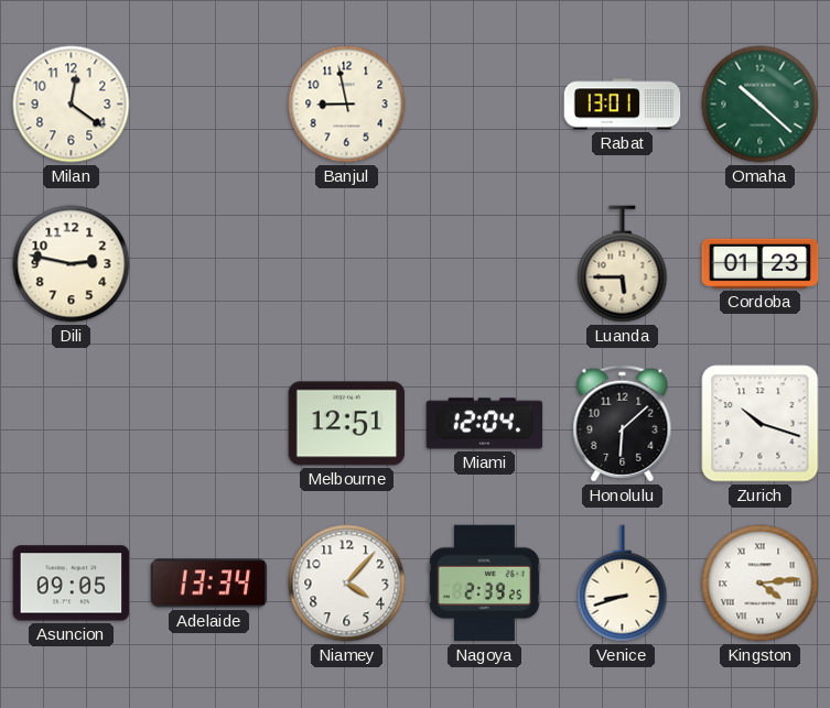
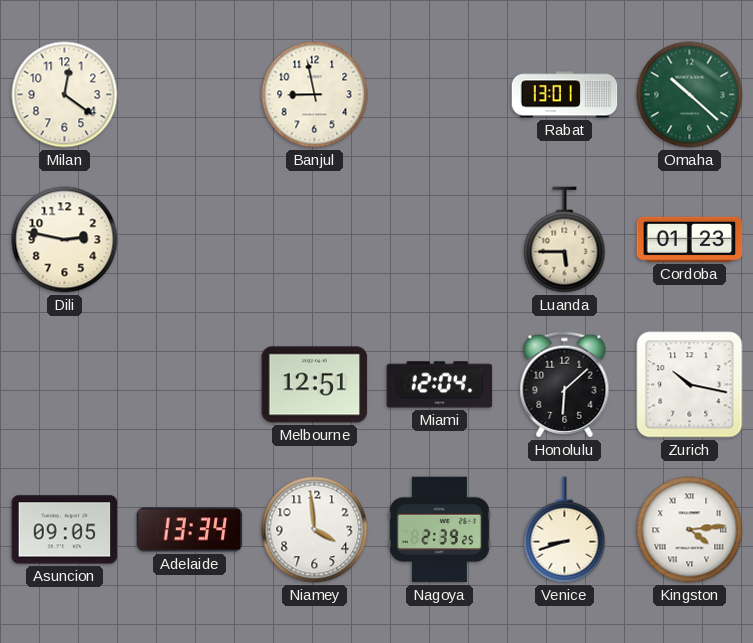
Zurich: 10:18 -> 10:17
Niamey: 4:07 -> 3:59
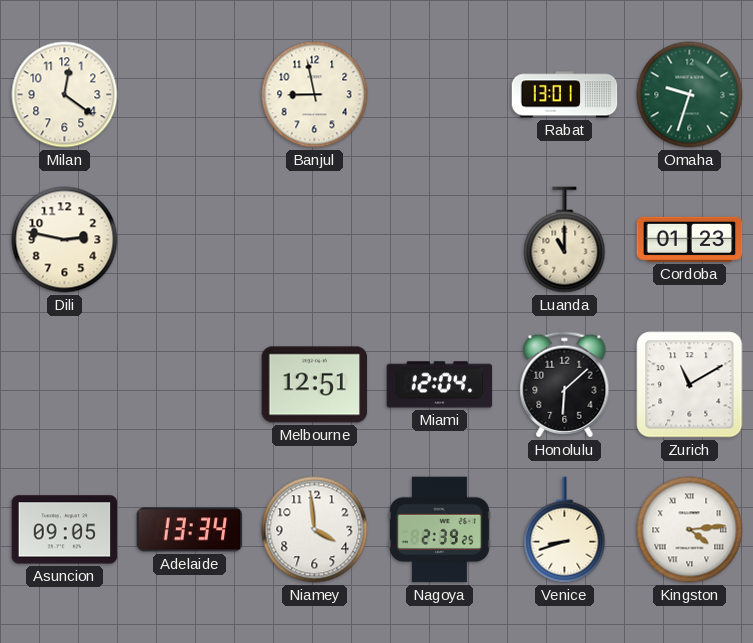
Omaha: 10:22 -> 9:33
Luanda: 5:45 -> 11:00
Zurich: 10:17 -> 11:10
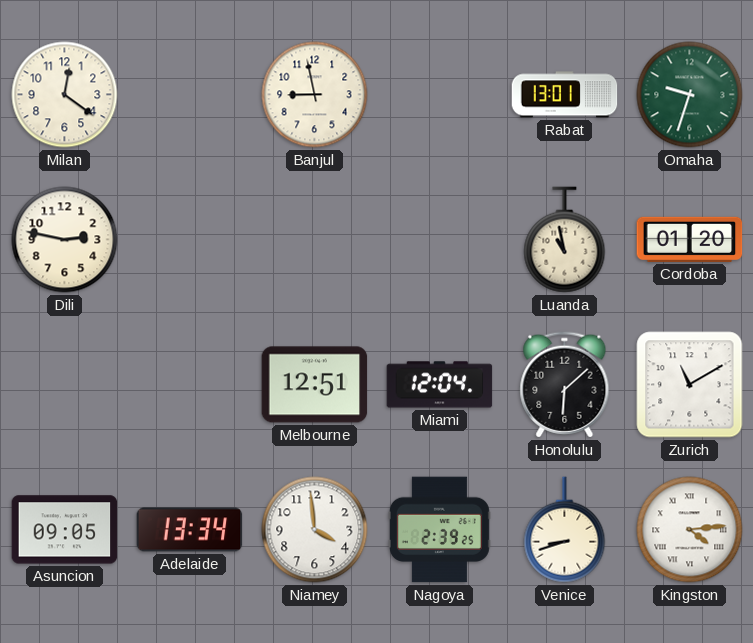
Luanda: 11:00 -> 10:58
Cordoba: 01:23 -> 01:20
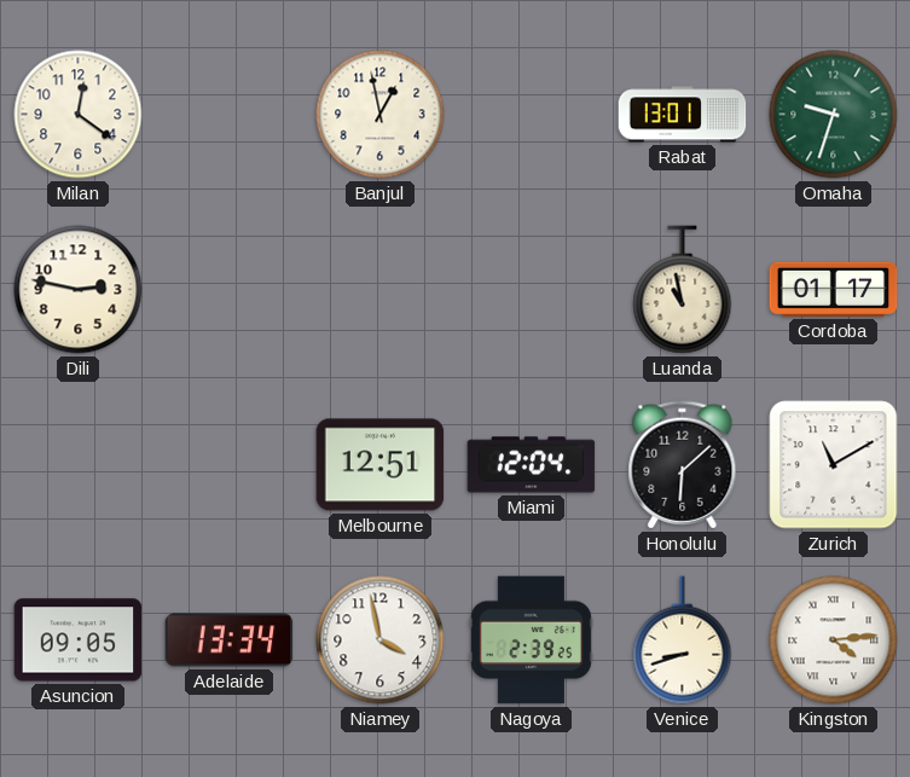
Banjul: 8:58 -> 12:58
Cordoba: 01:20 -> 01:17
Niamey: 3:59 -> 3:58
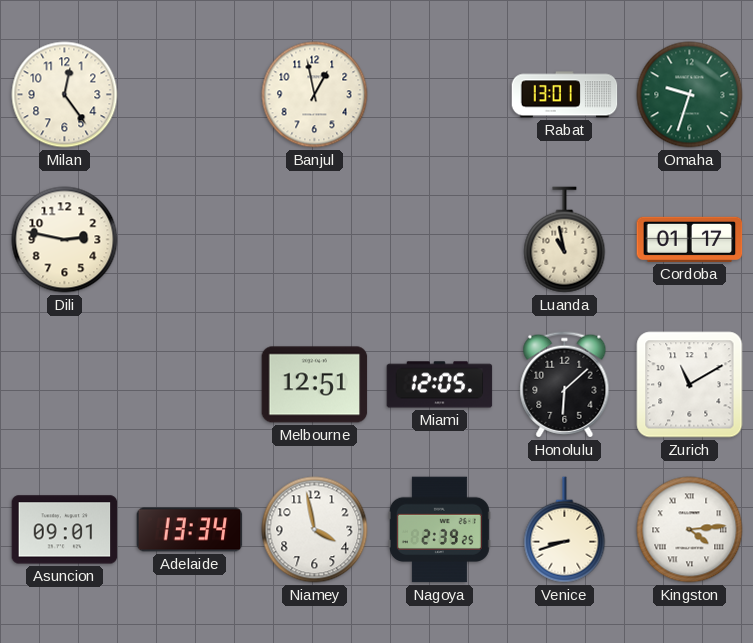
Milan: 12:21 -> 12:24
Miami: 12:04 -> 12:05
Asuncion: 09:05 -> 09:01
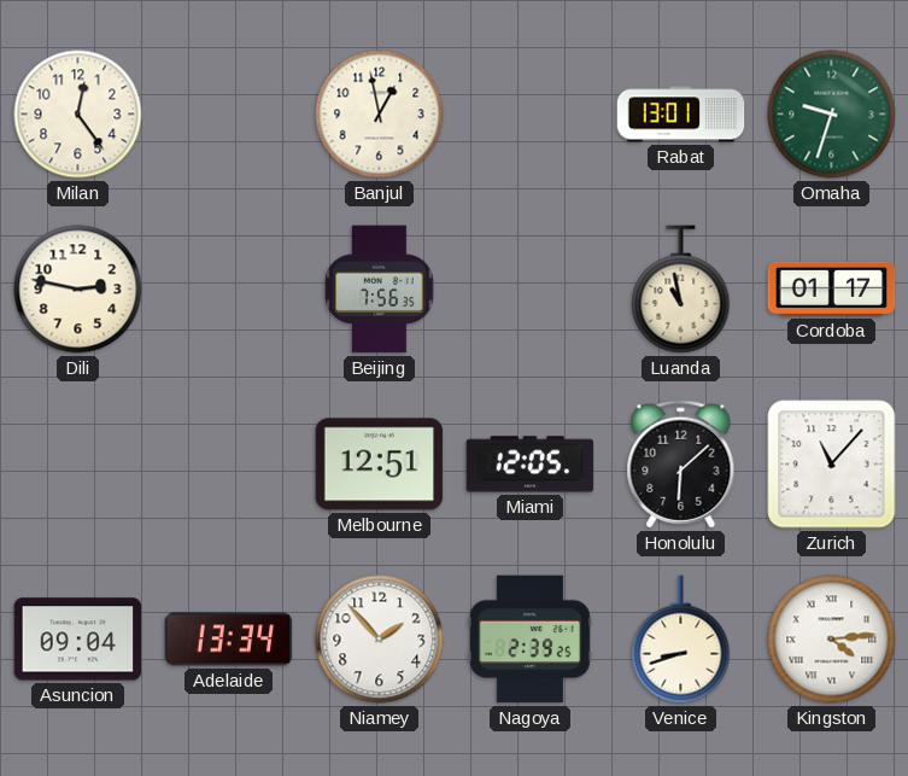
Beijing: none -> 7:56
Zurich: 11:10 -> 11:07
Asuncion: 09:01 -> 09:04
Niamey: 3:58 -> 1:53
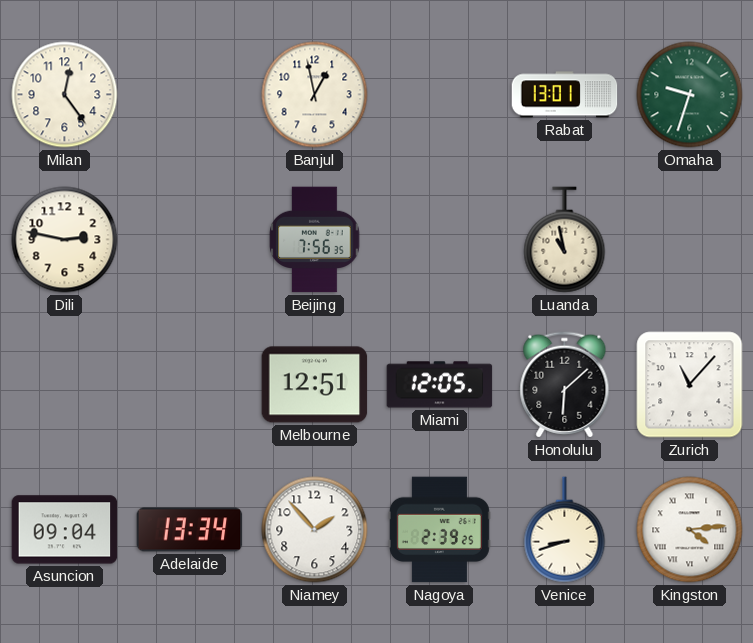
Cordoba: 01:17 -> none
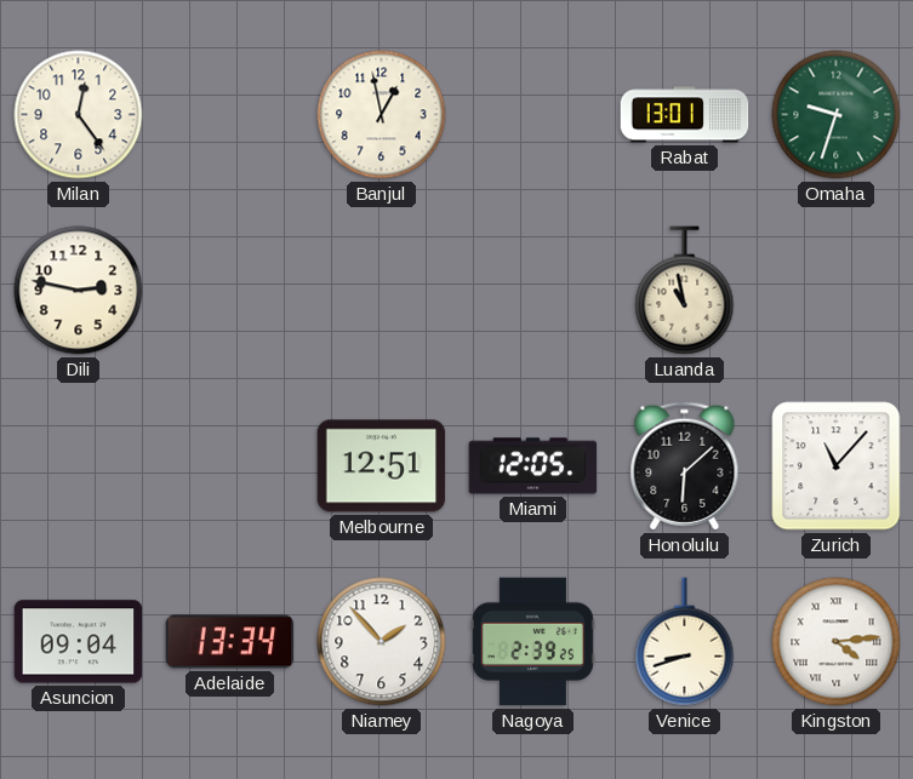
Beijing: 7:56 -> none
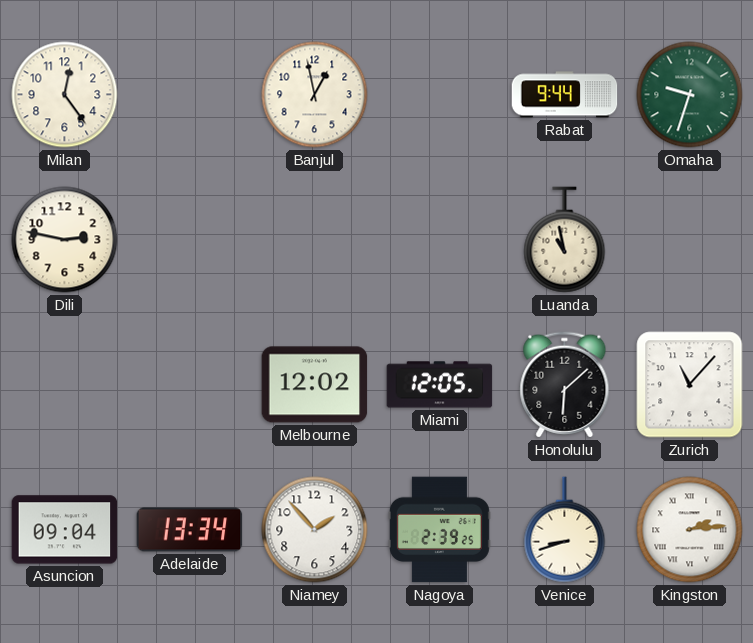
Rabat: 13:01 -> 9:44
Melbourne: 12:51 -> 12:02
Kingston: 4:14 -> 2:14
